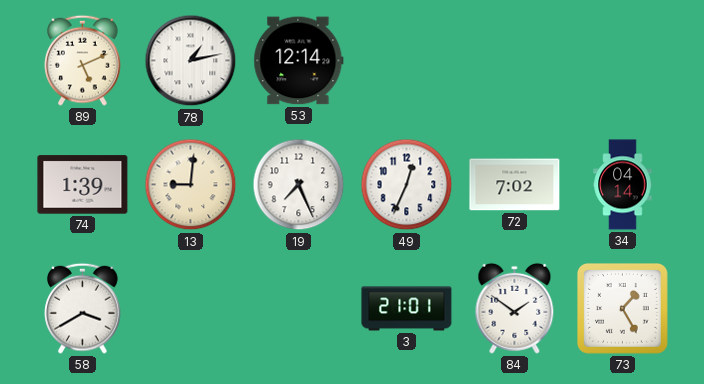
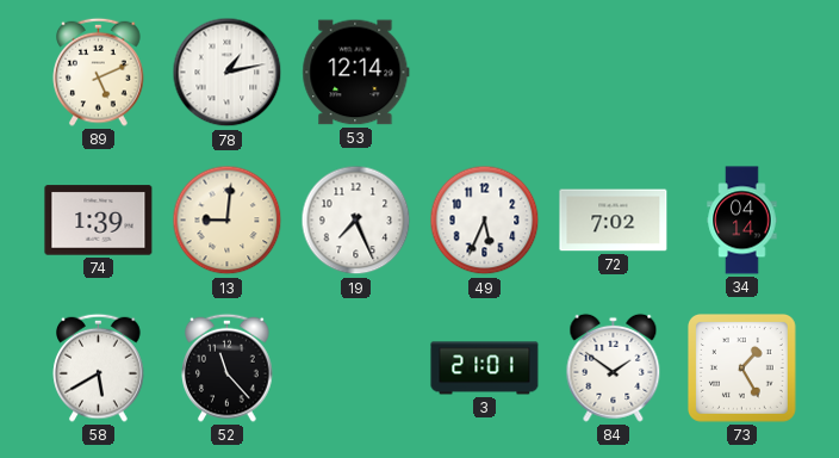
49: 12:34 -> 5:34
58: 3:40 -> 5:40
52: none -> 11:23
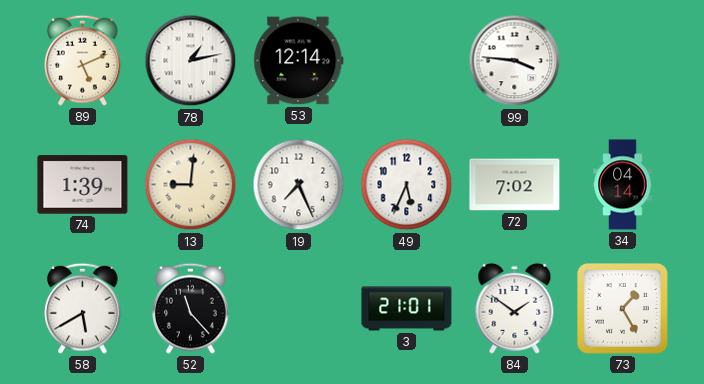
99: none -> 3:46
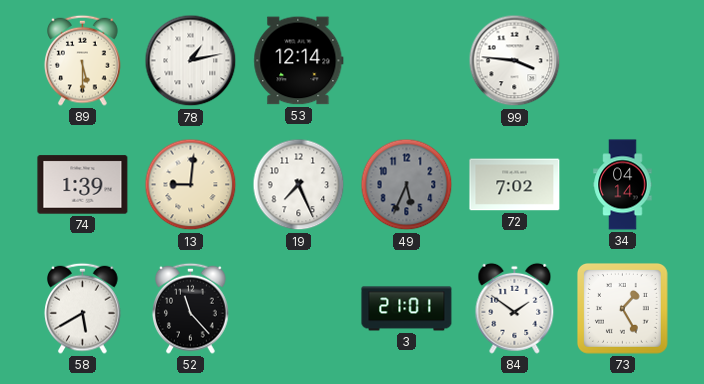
89: 5:11 -> 5:30
49 dial: white -> grey
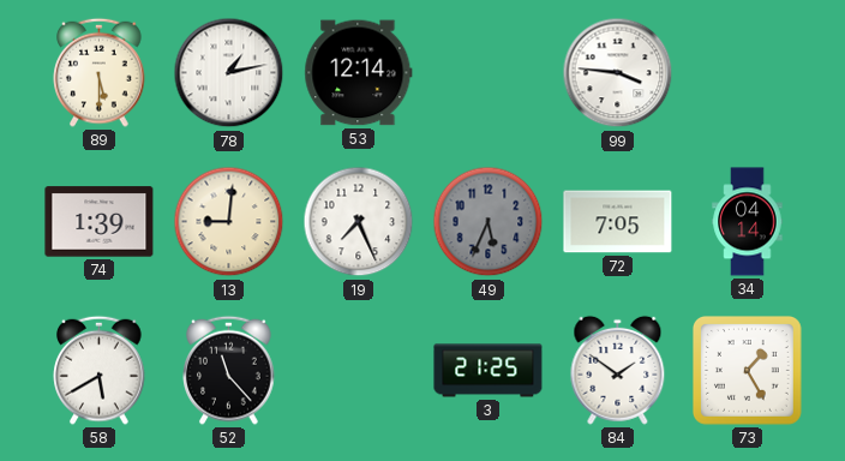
72: 7:02 -> 7:05
3: 21:01 -> 21:25
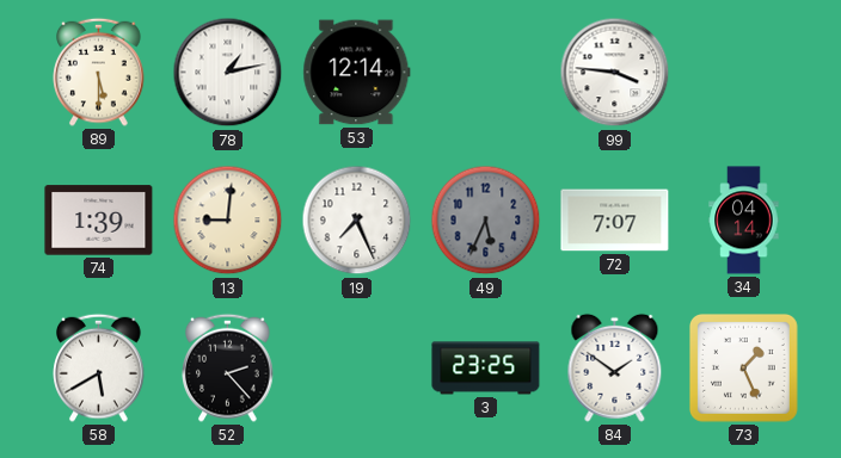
72: 7:05 -> 7:07
52: 11:23 -> 2:23
3: 21:25 -> 23:25
73: 1:25 -> 1:26
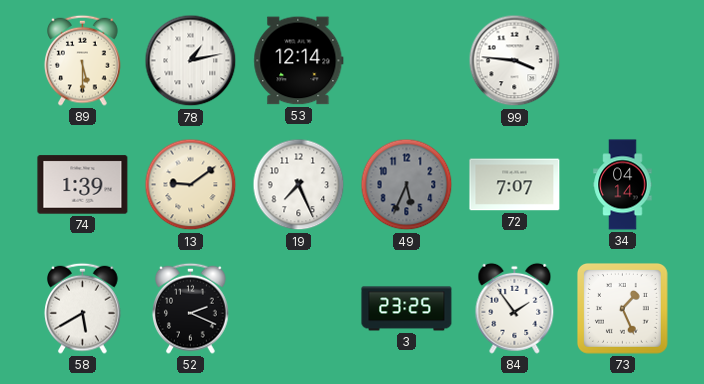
13: 9:01 -> 9:09
52: 2:23 -> 2:19
84: 1:51 -> 1:54
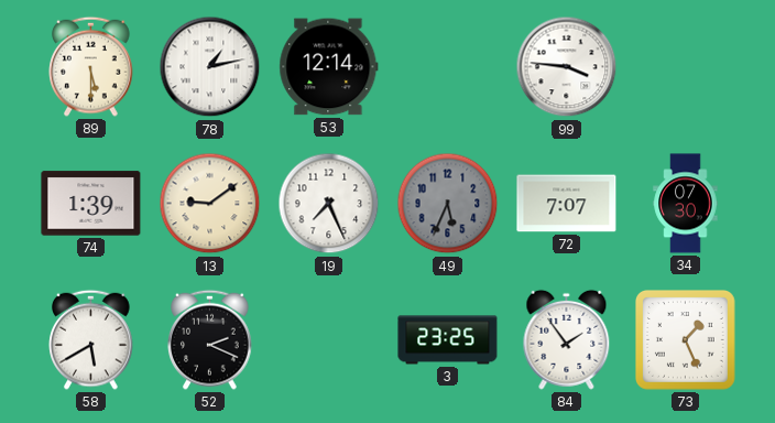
34: 04:14 -> 07:30
